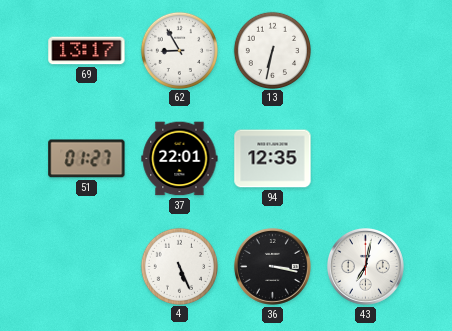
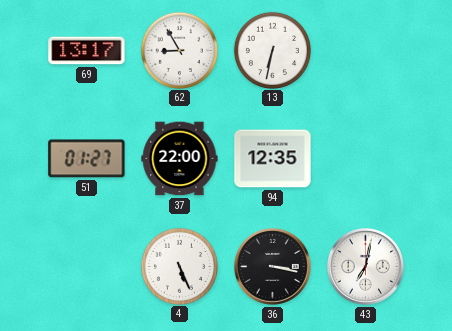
37: 22:01 -> 22:00
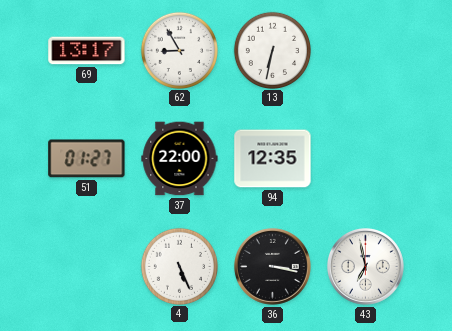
43: 7:02 -> 6:58
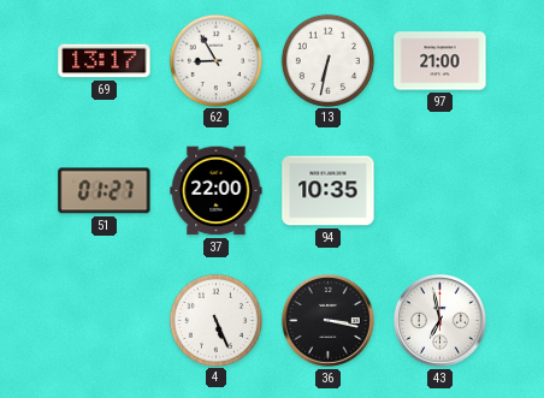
97: none -> 21:00
94: 12:35 -> 10:35
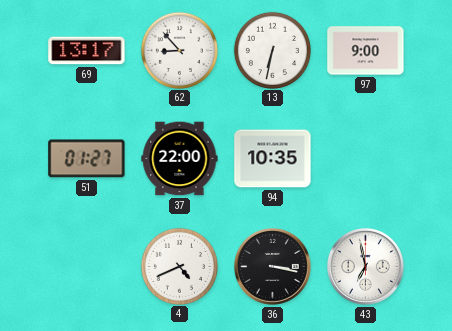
62: 8:55 -> 8:53
97: 21:00 -> 9:00
4: 5:26 -> 4:41
